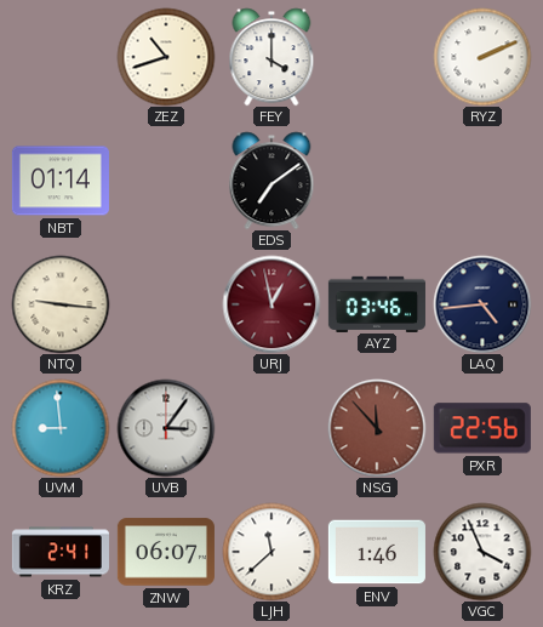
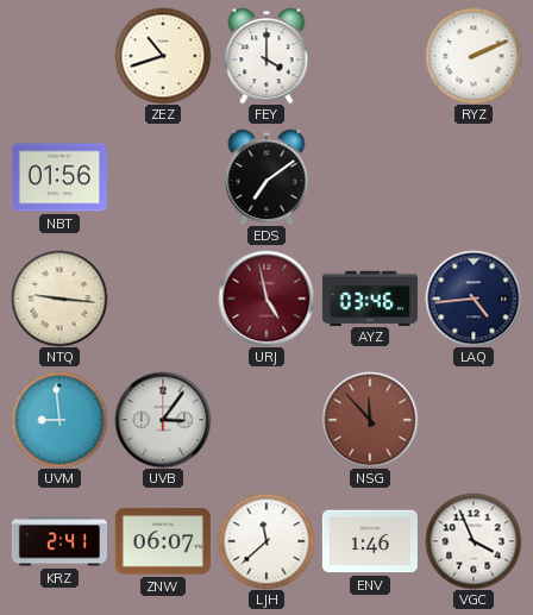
NBT: 01:14 -> 01:56
URJ: 12:58 -> 4:58
PXR: 22:56 -> none
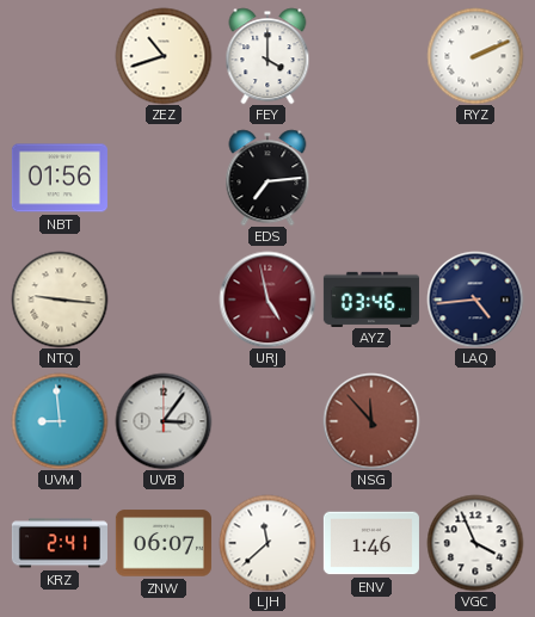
EDS: 7:09 -> 7:14
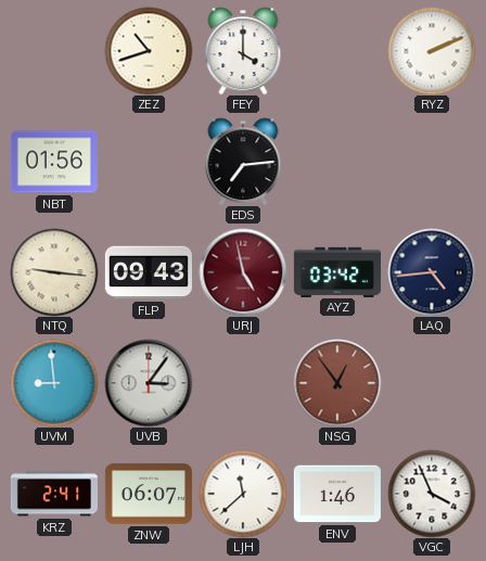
FLP: none -> 09:43
AYZ: 03:46 -> 03:42
NSG: 11:53 -> 12:54
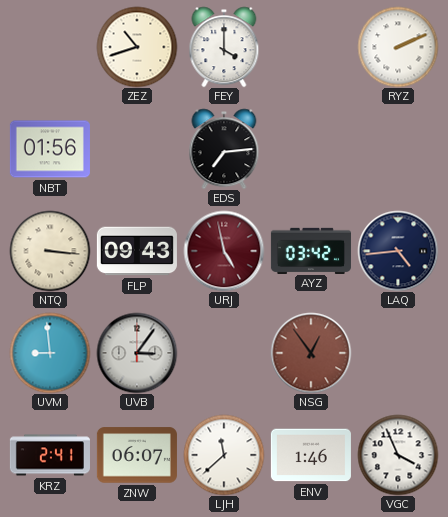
NTQ: 9:16 -> 3:16
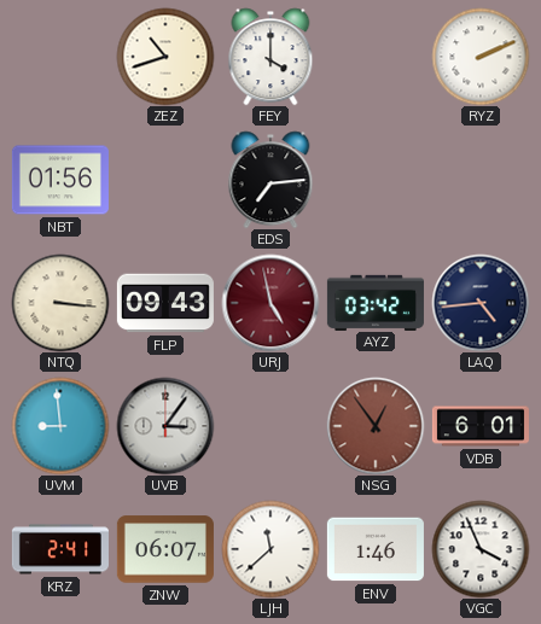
VDB: none -> 6:01
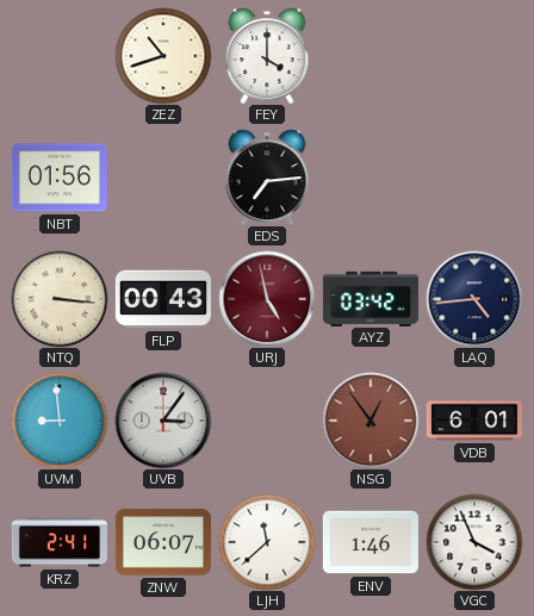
RYZ: 2:11 -> none
FLP: 09:43 -> 00:43
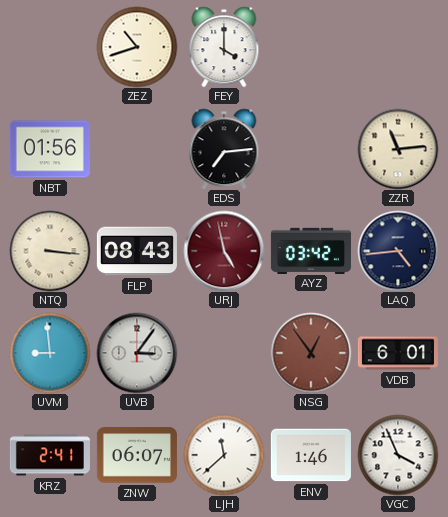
ZZR: none -> 11:14
FLP: 00:43 -> 08:43
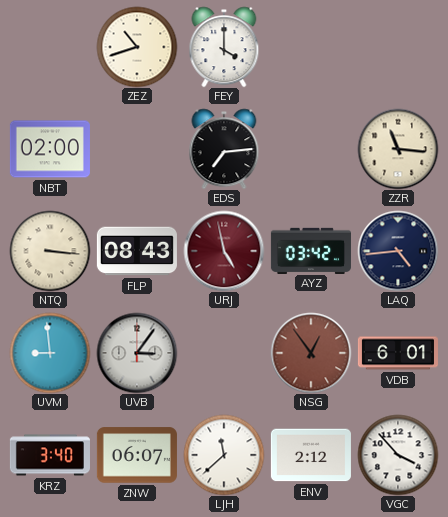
NBT: 01:56 -> 02:00
ZZR: 11:14 -> 11:16
KRZ: 2:41 -> 3:40
ENV: 1:46 -> 2:12
VGC: 3:56 -> 3:53
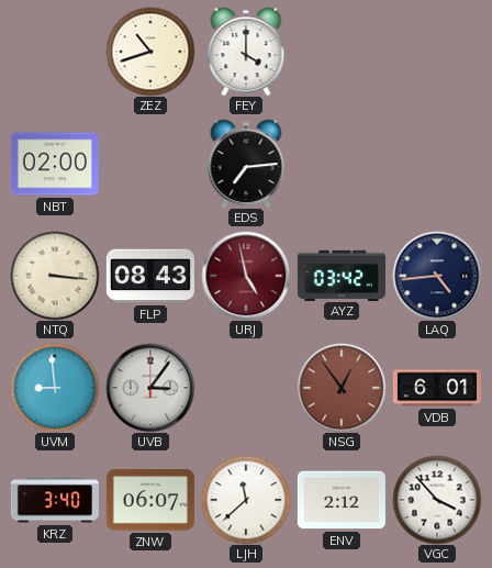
ZZR: 11:16 -> none
